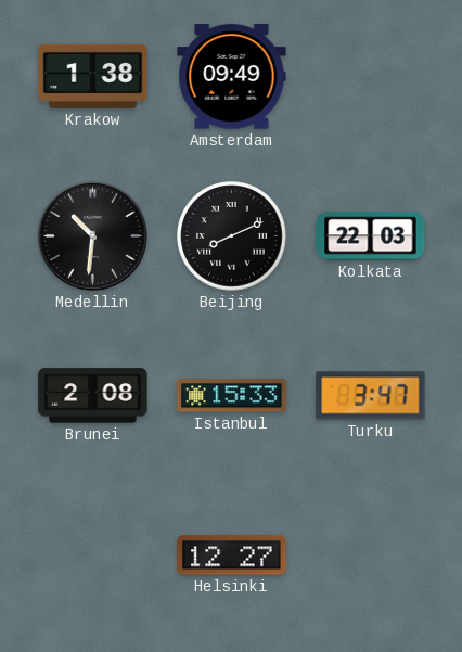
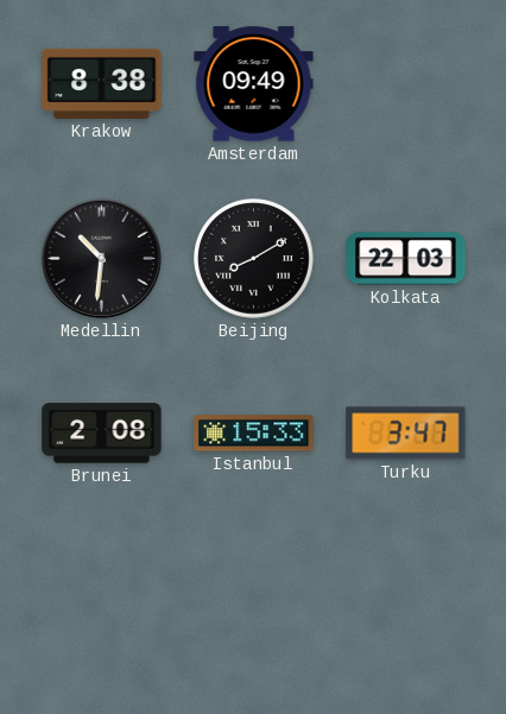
Krakow: 1:38 -> 8:38
Beijing: 8:11 -> 8:10
Helsinki: 12:27 -> none
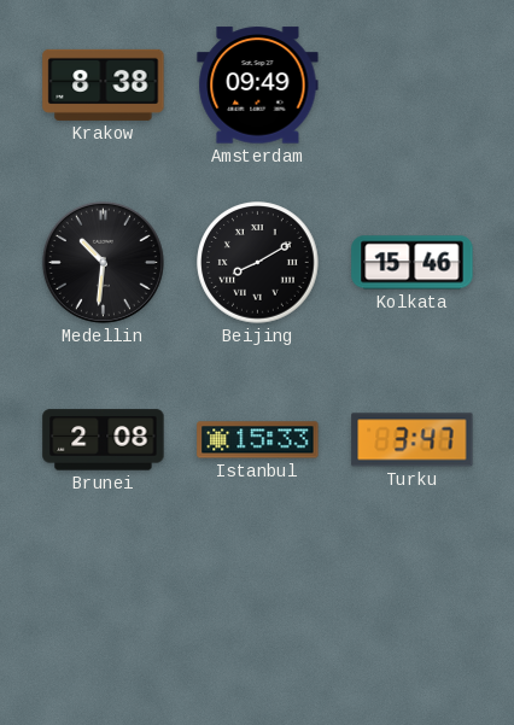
Kolkata: 22:03 -> 15:46
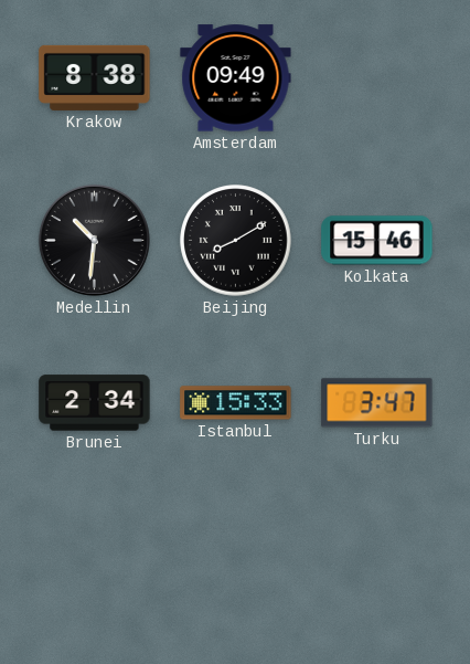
Brunei: 2:08 -> 2:34
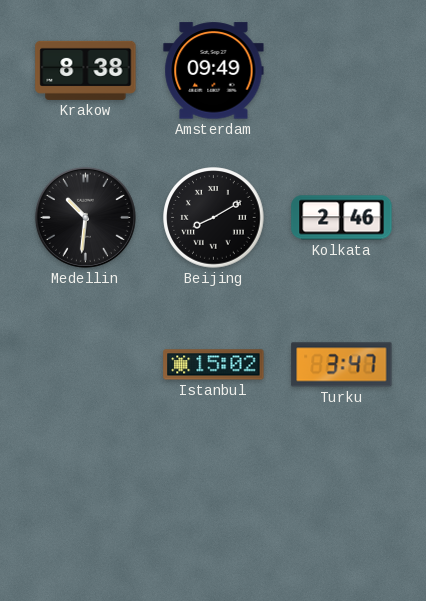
Kolkata: 15:46 -> 2:46
Brunei: 2:34 -> none
Istanbul: 15:33 -> 15:02
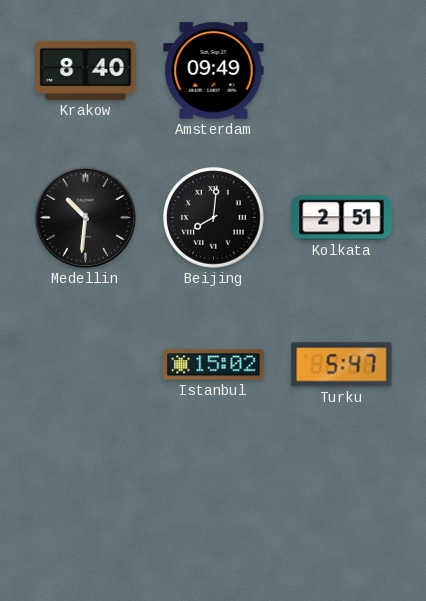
Krakow: 8:38 -> 8:40
Beijing: 8:10 -> 8:01
Kolkata: 2:46 -> 2:51
Turku: 3:47 -> 5:47
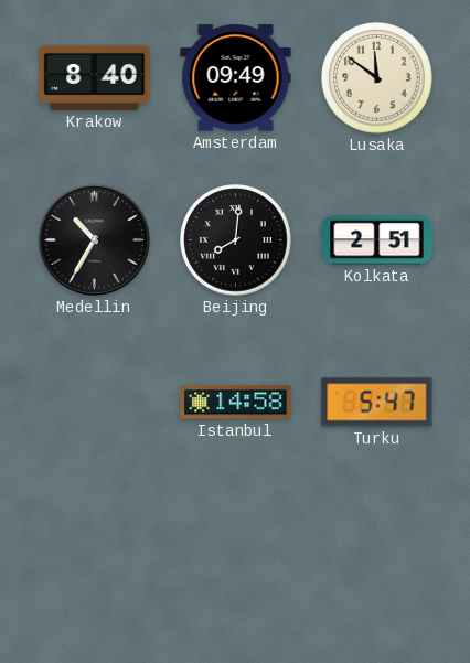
Lusaka: none -> 11:51
Medellin: 10:31 -> 10:35
Istanbul: 15:02 -> 14:58
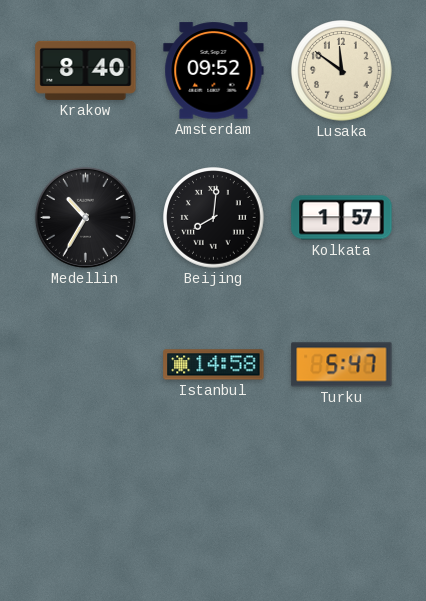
Amsterdam: 09:49 -> 09:52
Kolkata: 2:51 -> 1:57
